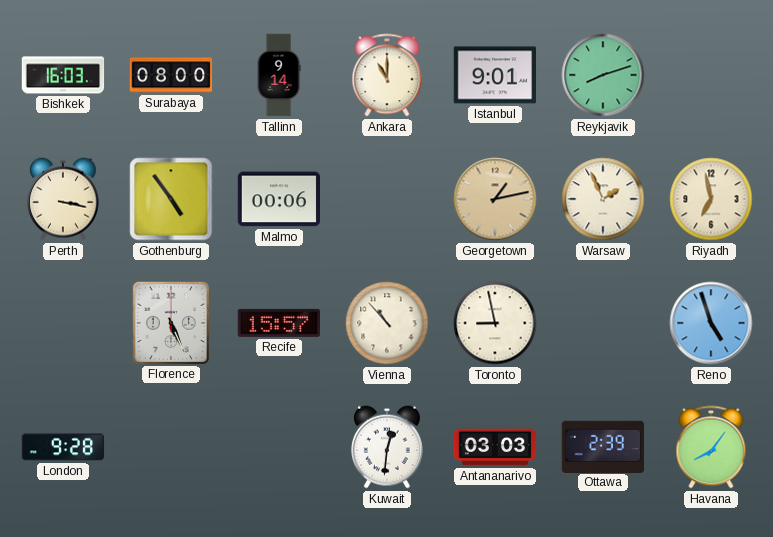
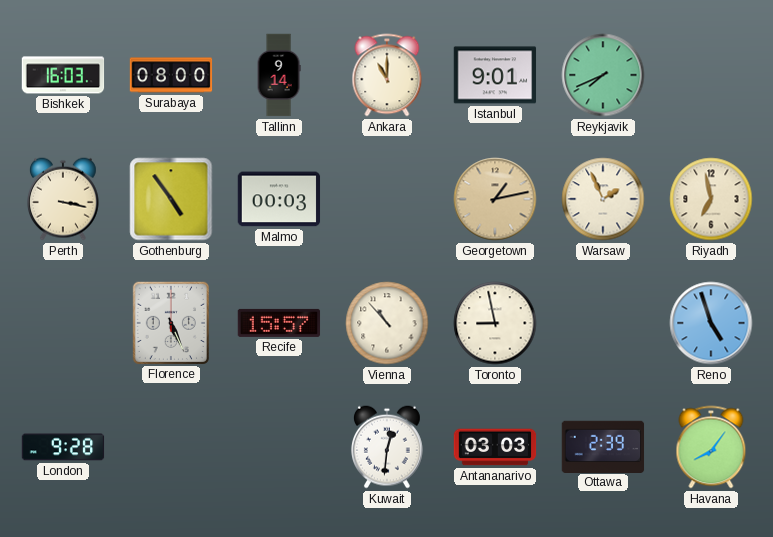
Reykjavik: 8:12 -> 7:41
Malmo: 00:06 -> 00:03
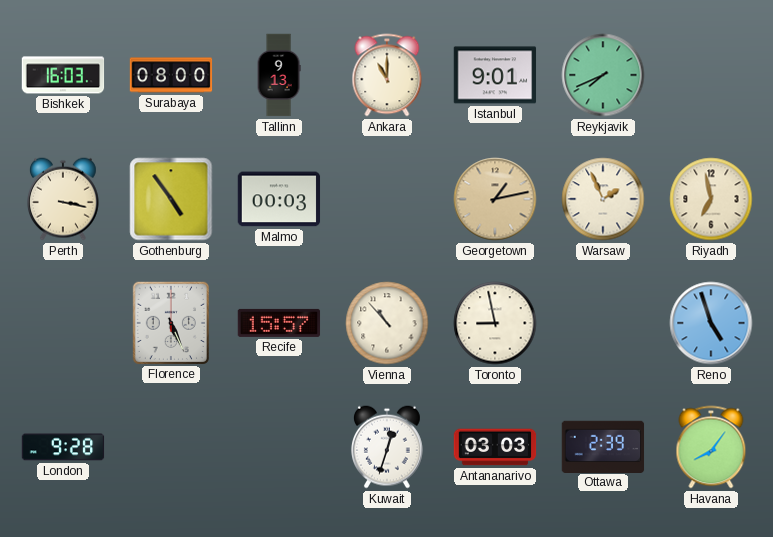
Tallinn: 9:14 -> 9:13
Kuwait: 12:31 -> 12:33
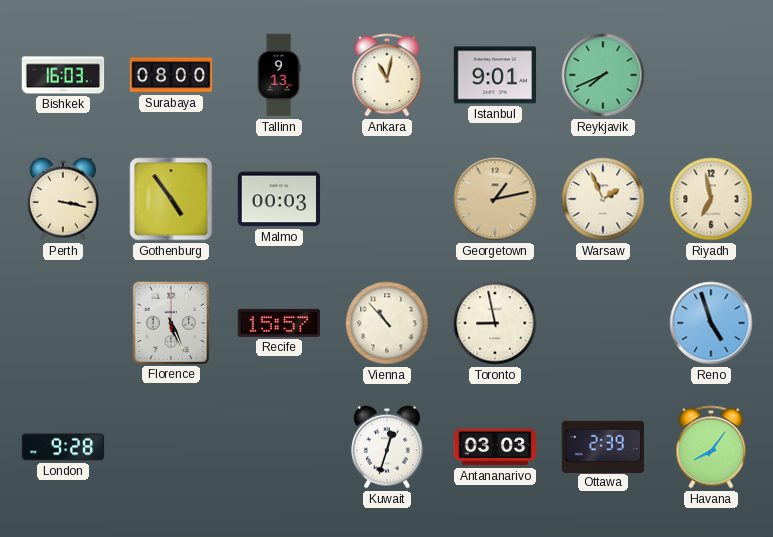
Ankara: 11:00 -> 11:02
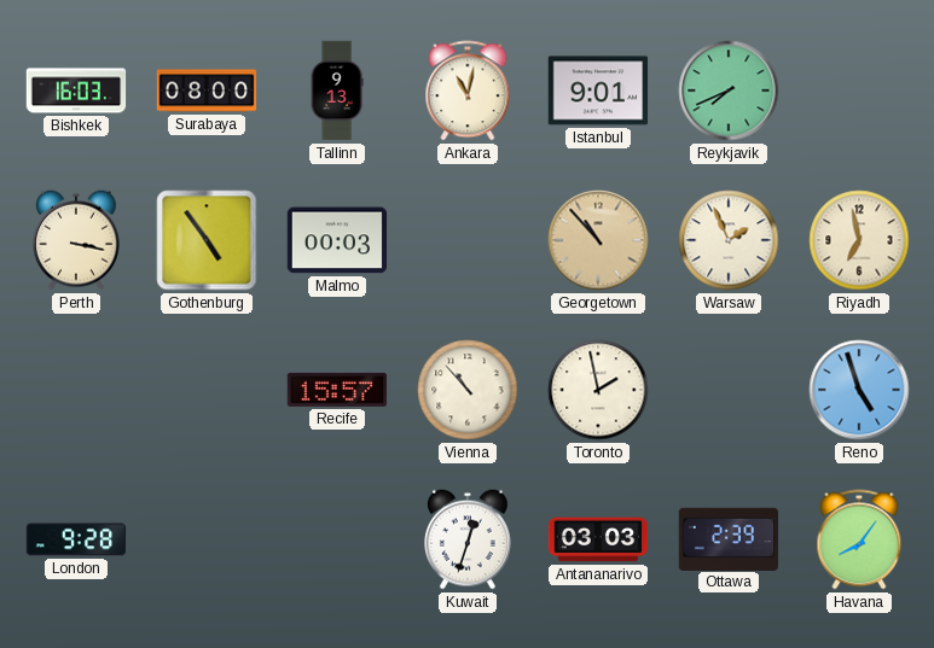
Georgetown: 1:13 -> 10:53
Florence: 5:26 -> none
Toronto: 8:58 -> 1:58
